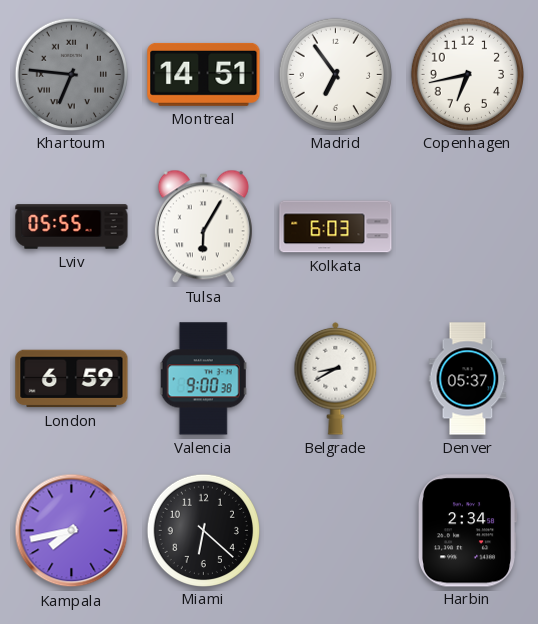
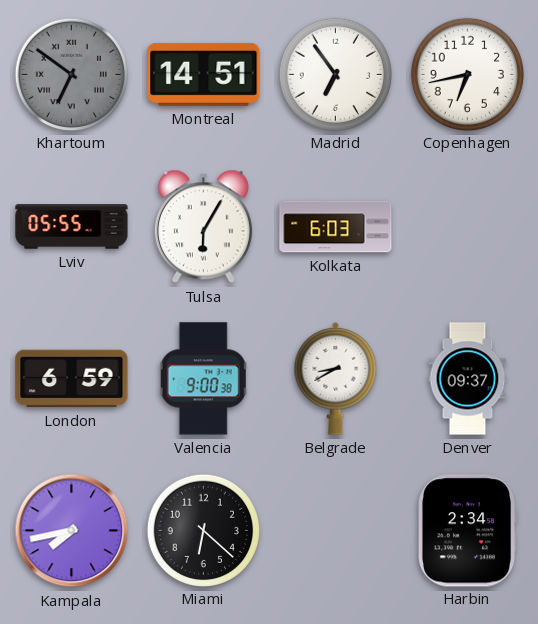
Khartoum: 6:46 -> 6:51
Denver: 05:37 -> 09:37
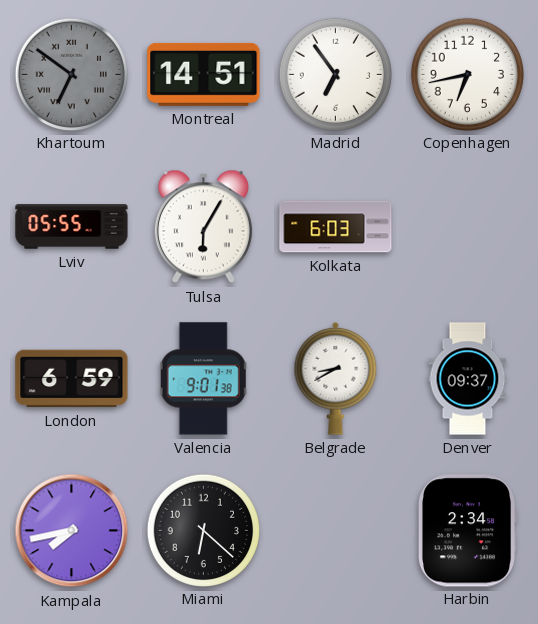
Valencia: 9:00 -> 9:01
